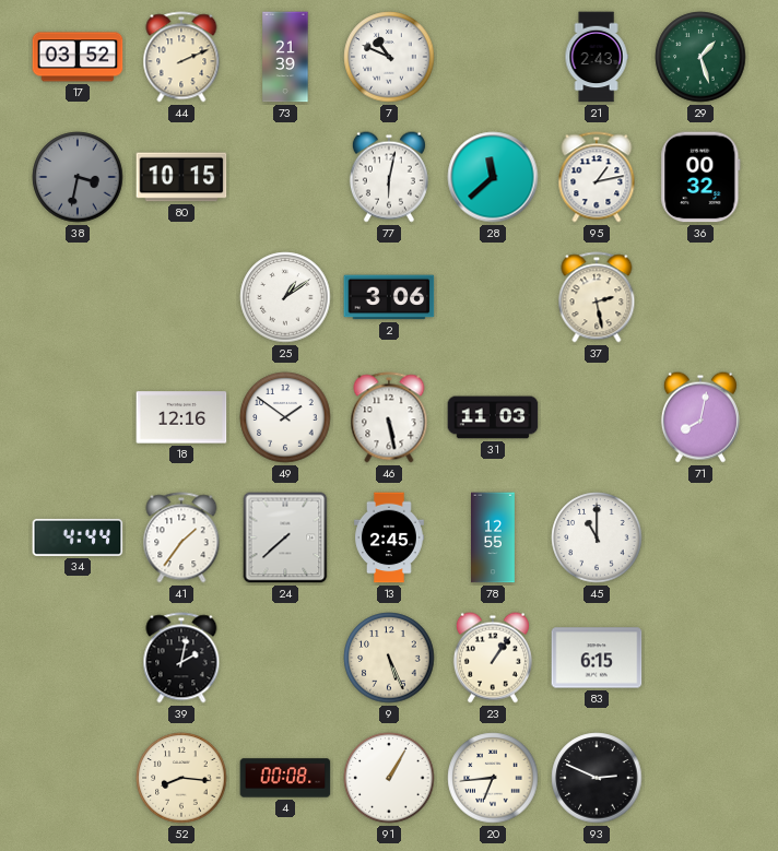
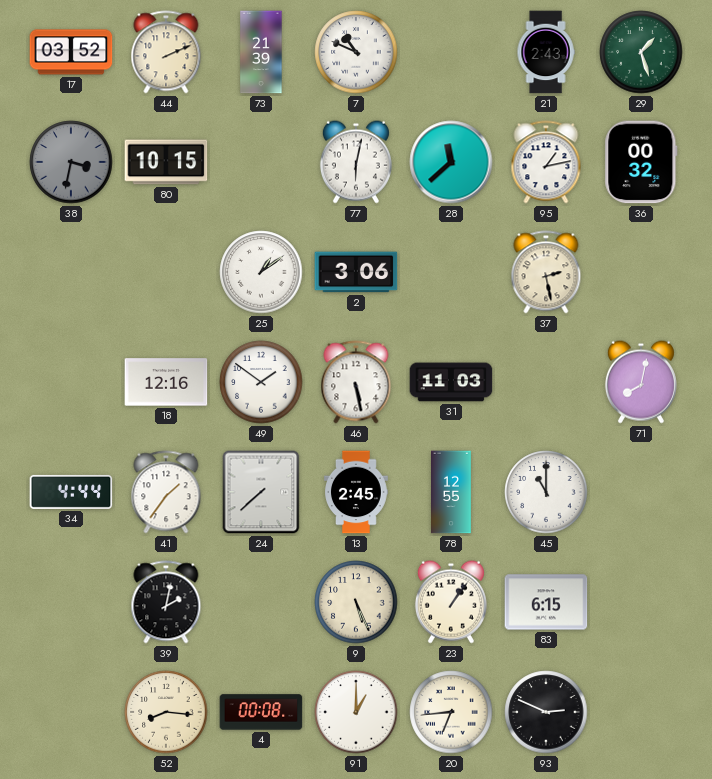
91: 1:05 -> 1:00
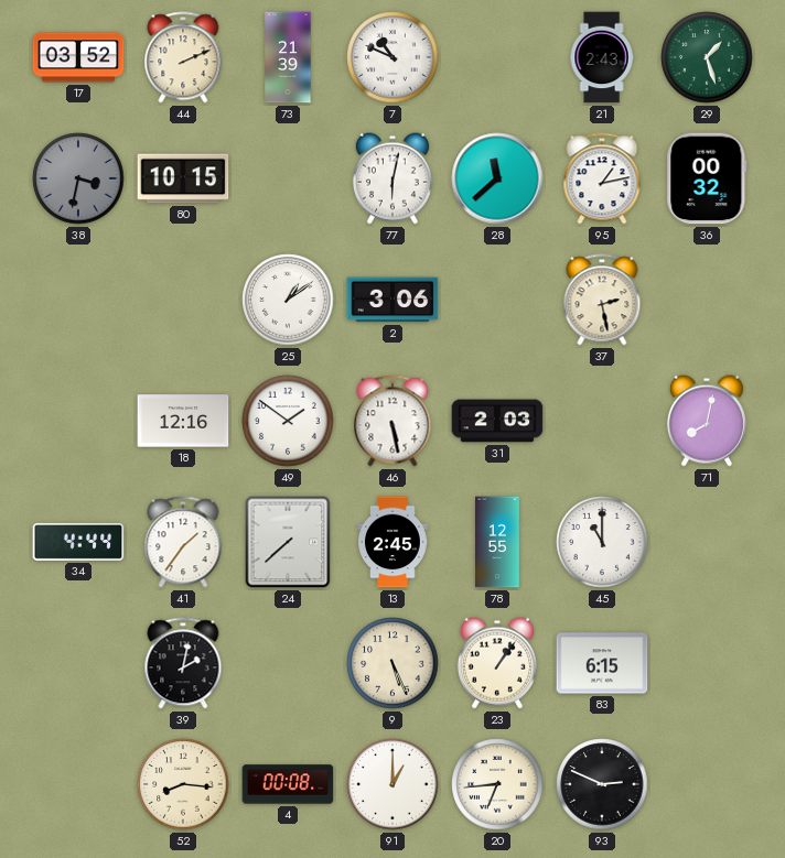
31: 11:03 -> 2:03
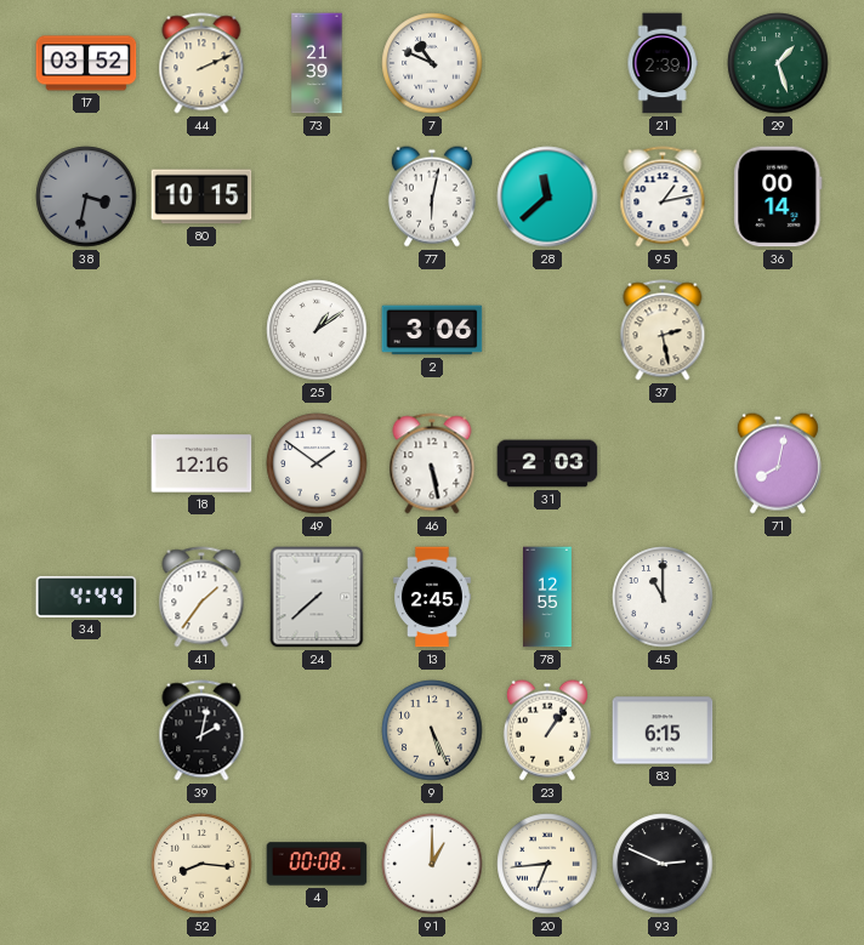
21: 2:43 -> 2:39
36: 00:32 -> 00:14
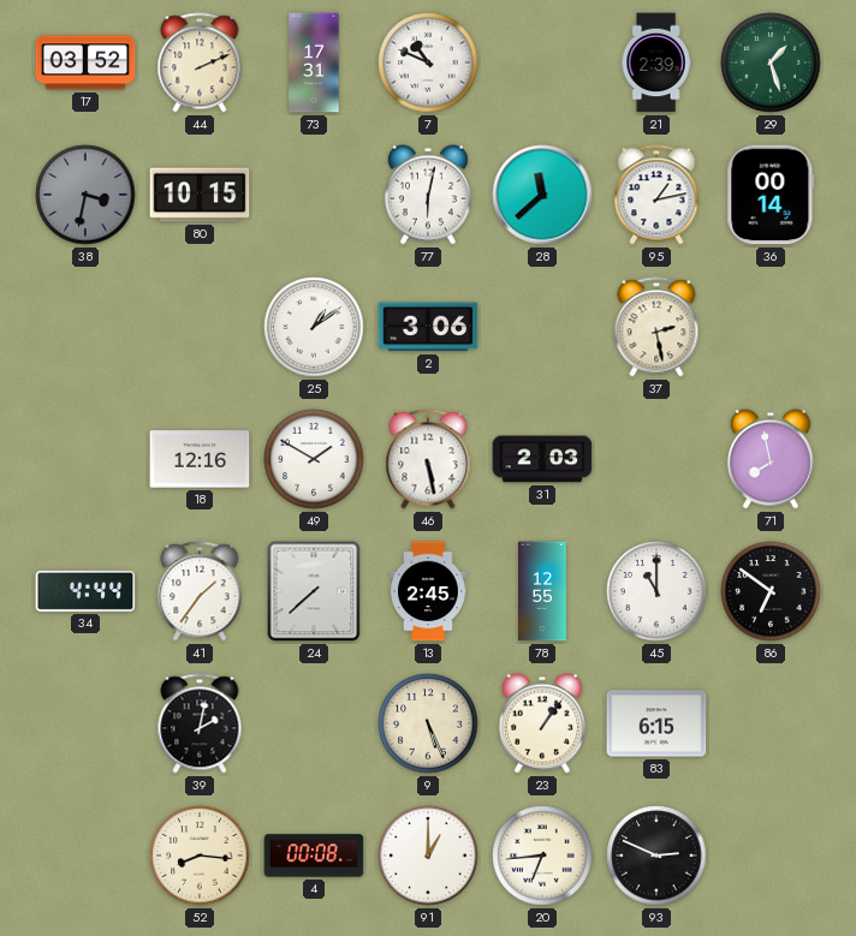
73: 21:39 -> 17:31
49: 1:51 -> 1:50
71: 8:02 -> 7:58
86: none -> 6:51
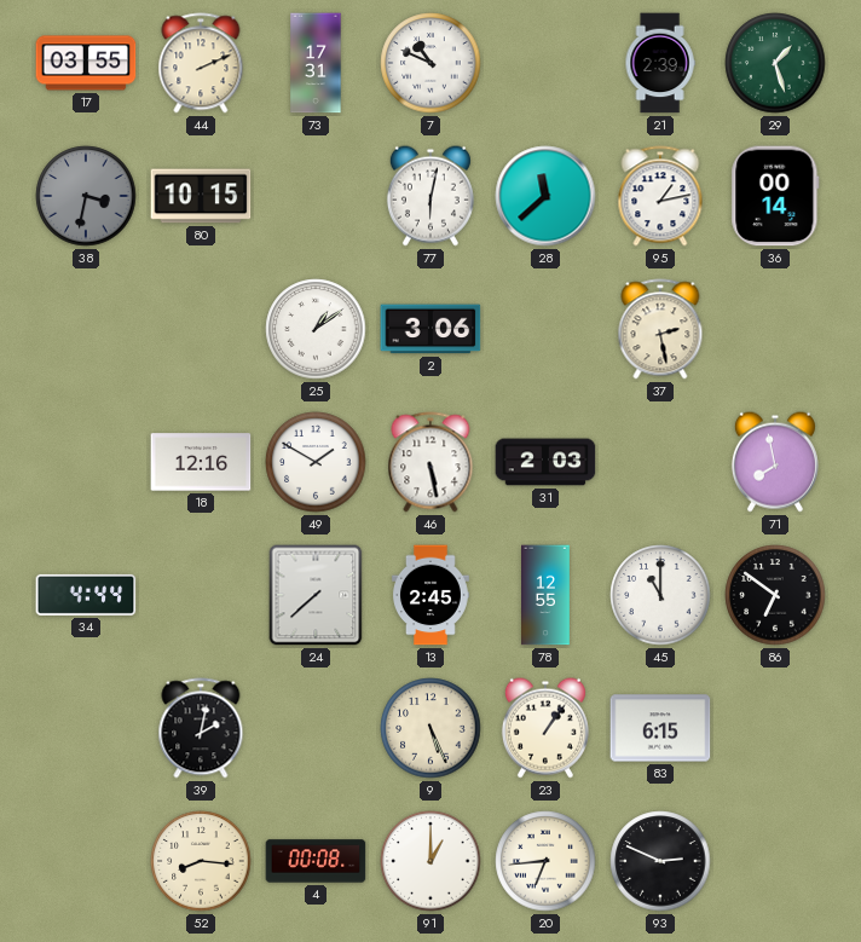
17: 03:52 -> 03:55
41: 1:36 -> none
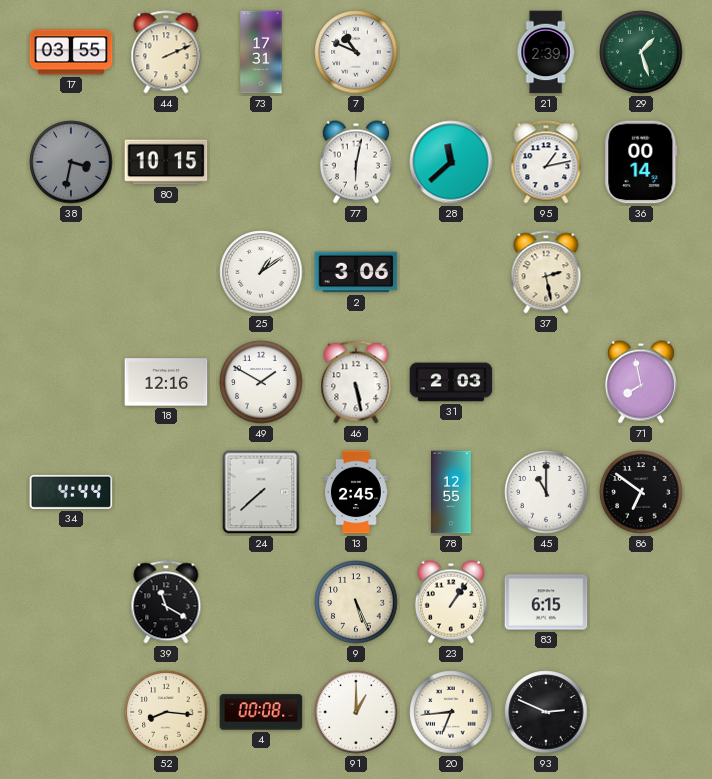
39: 2:02 -> 11:20
